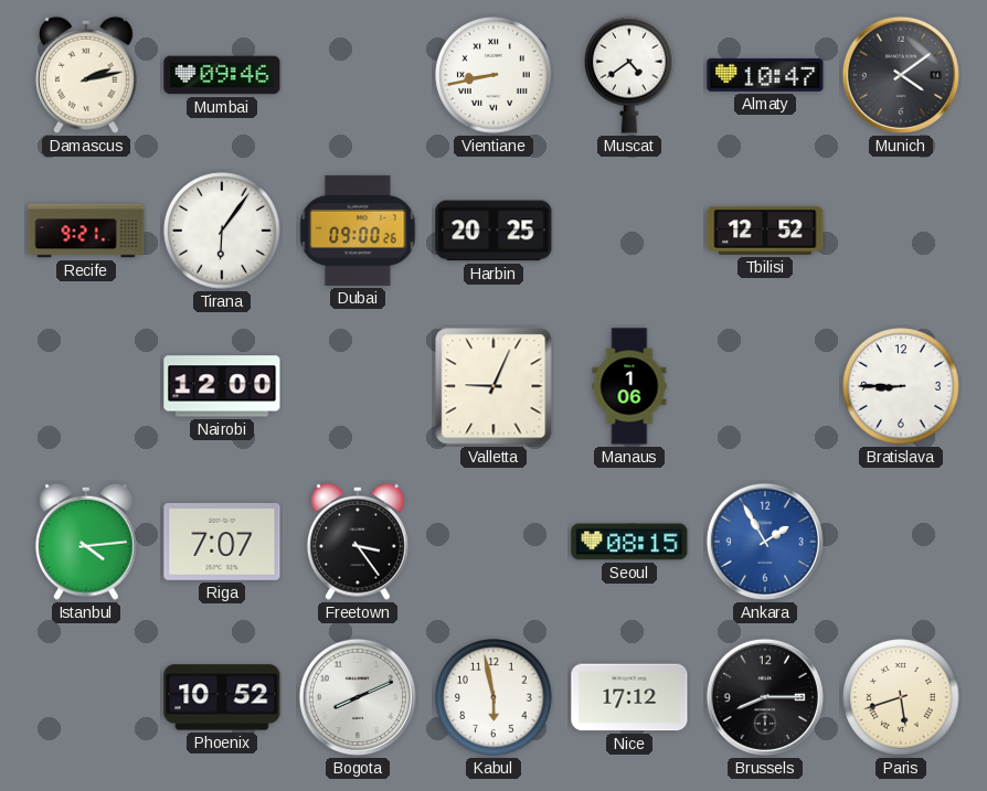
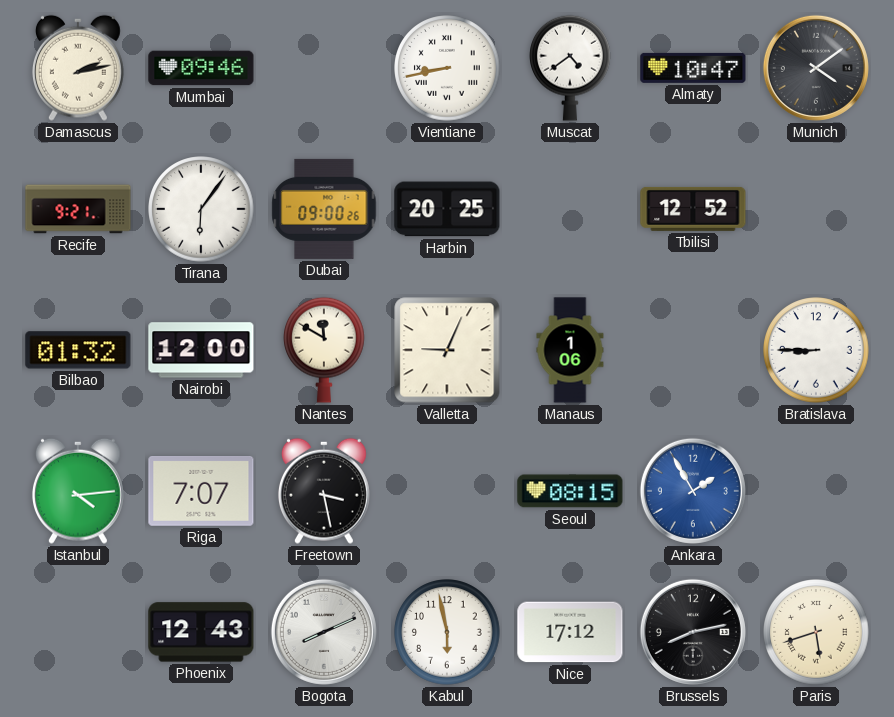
Bilbao: none -> 01:32
Nantes: none -> 11:50
Freetown: 3:24 -> 3:28
Phoenix: 10:52 -> 12:43
Brussels: 8:15 -> 8:13
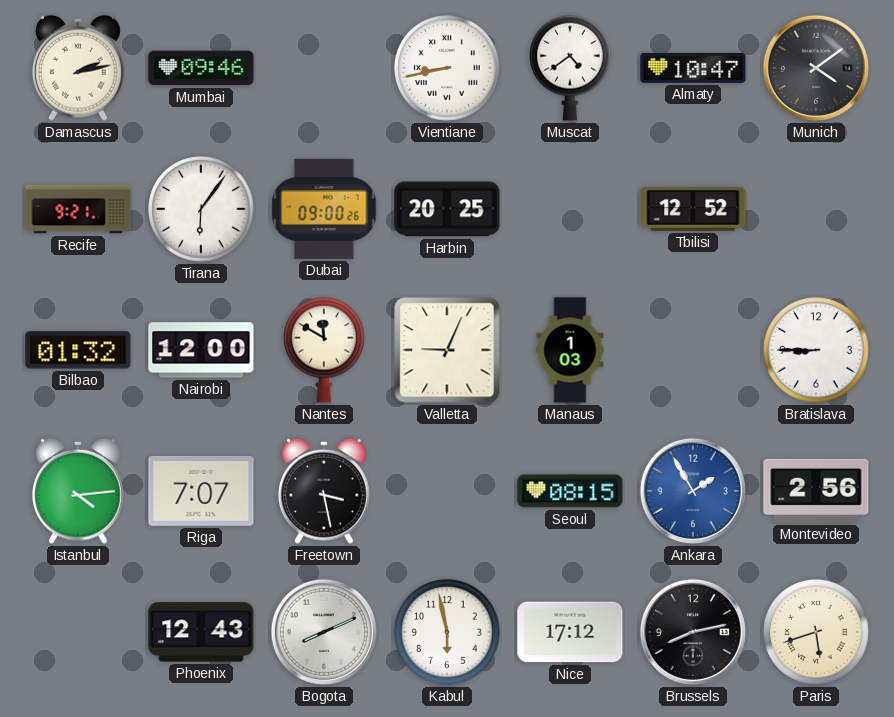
Manaus: 1:06 -> 1:03
Montevideo: none -> 2:56
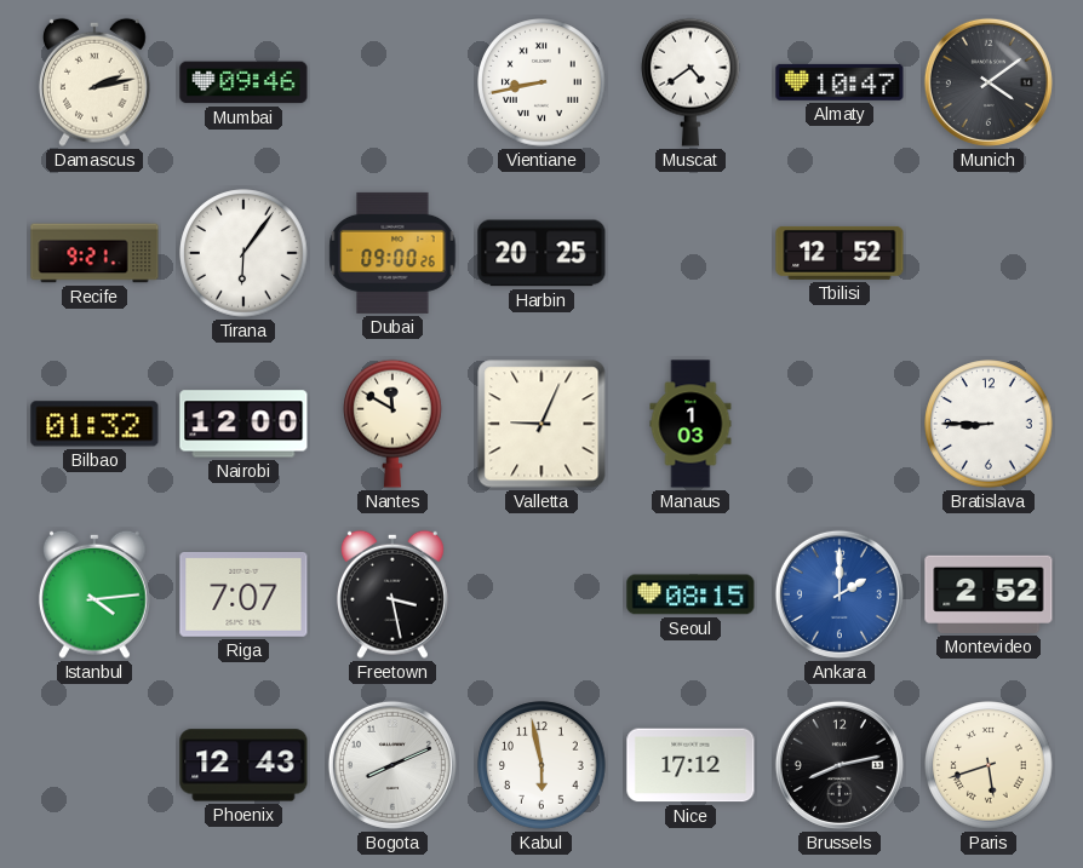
Ankara: 1:55 -> 2:00
Montevideo: 2:56 -> 2:52
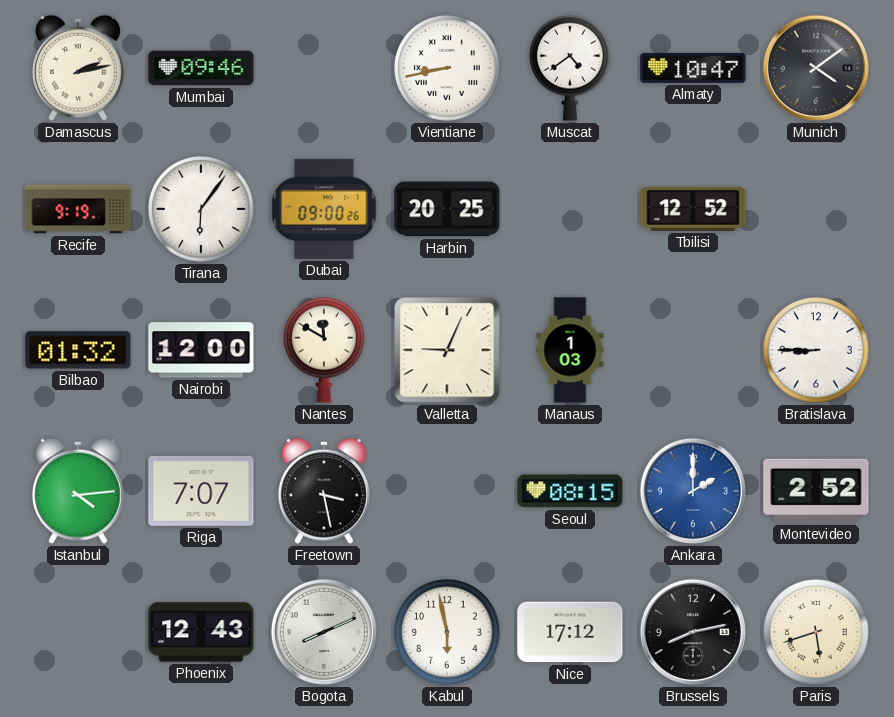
Recife: 9:21 -> 9:19
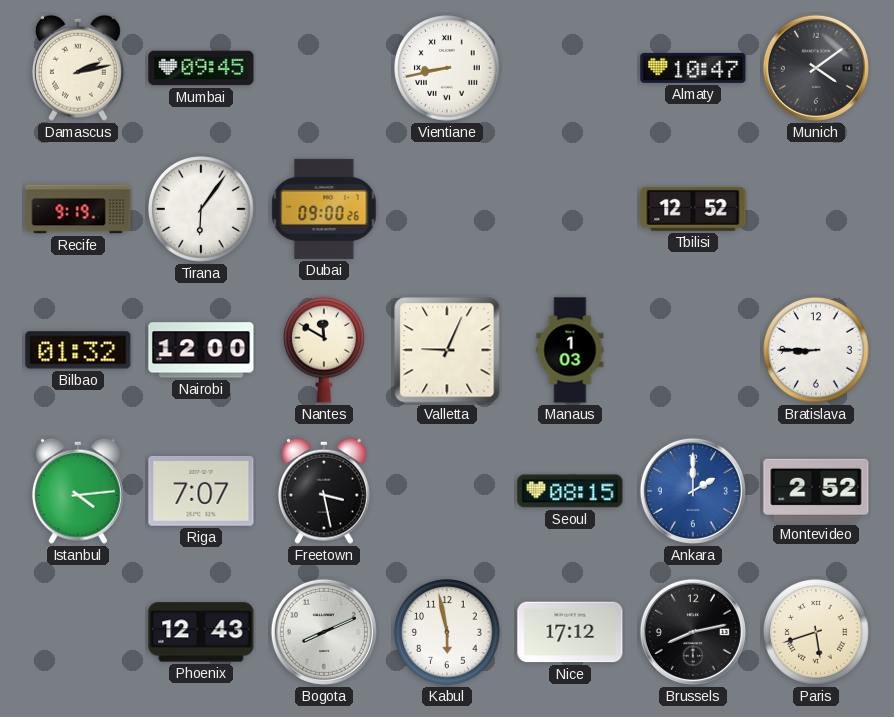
Mumbai: 09:46 -> 09:45
Muscat: 4:39 -> none
Harbin: 20:25 -> none
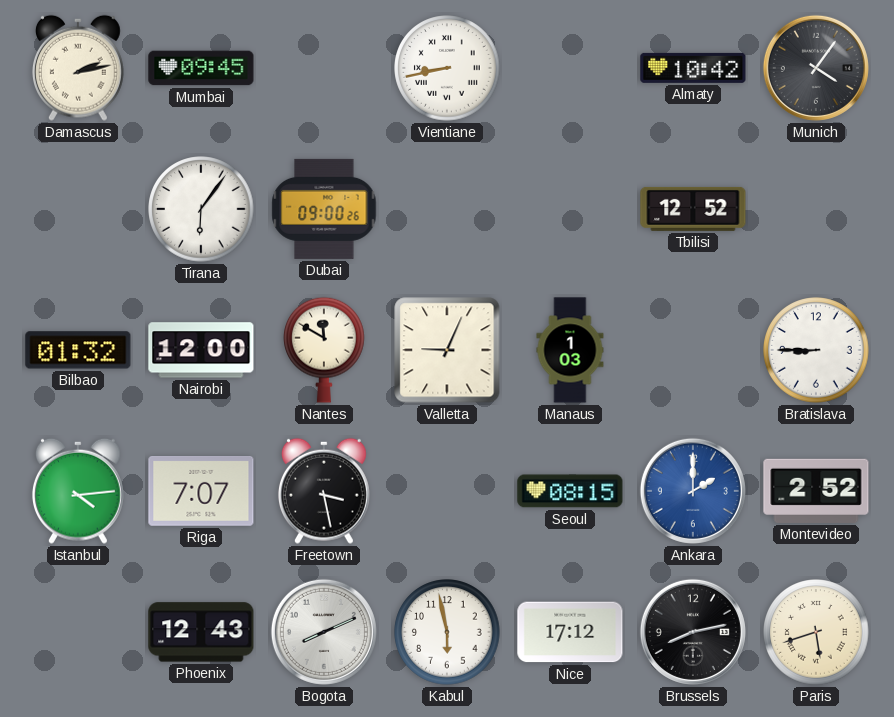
Almaty: 10:47 -> 10:42
Munich: 4:09 -> 4:06
Recife: 9:19 -> none
